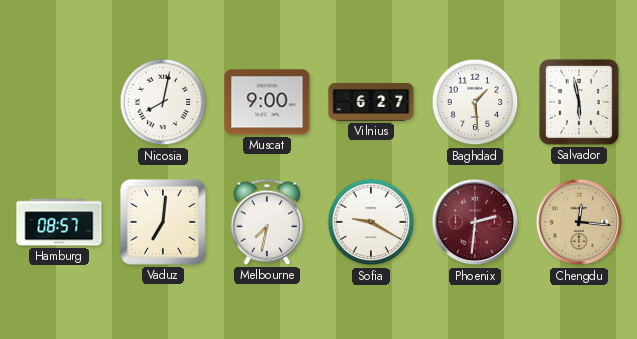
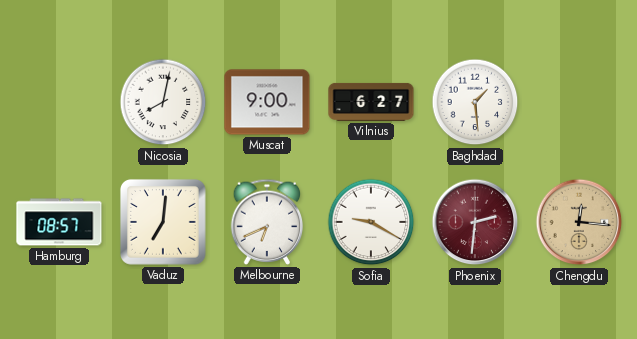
Salvador: 5:58 -> none
Melbourne: 7:32 -> 6:41
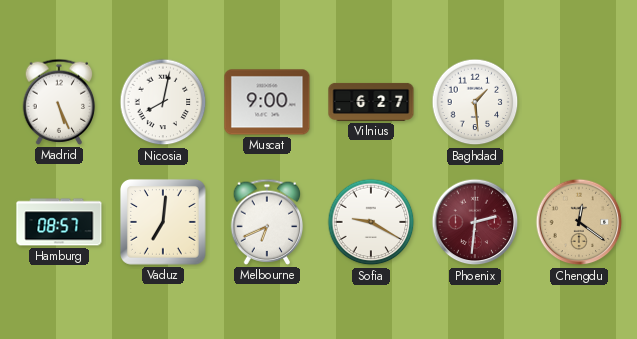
Madrid: none -> 5:26
Chengdu: 12:16 -> 12:21
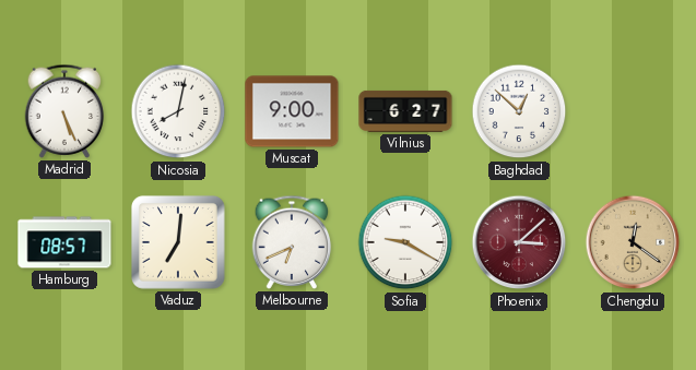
Baghdad: 1:29 -> 12:52
Phoenix: 2:31 -> 3:08
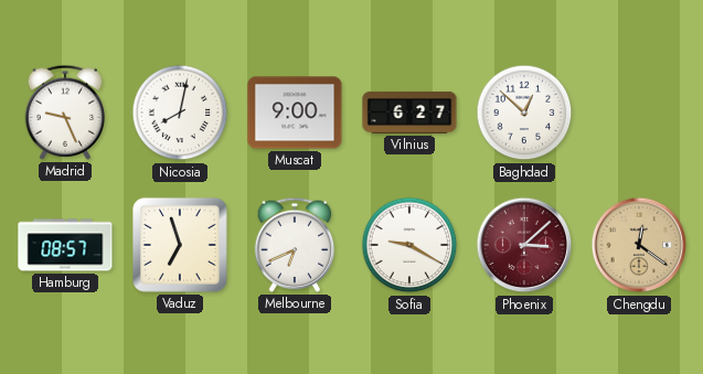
Madrid: 5:26 -> 9:26
Vaduz: 7:01 -> 6:57
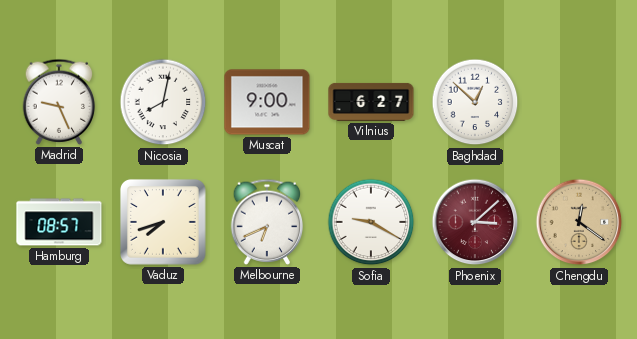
Vaduz: 6:57 -> 7:42
